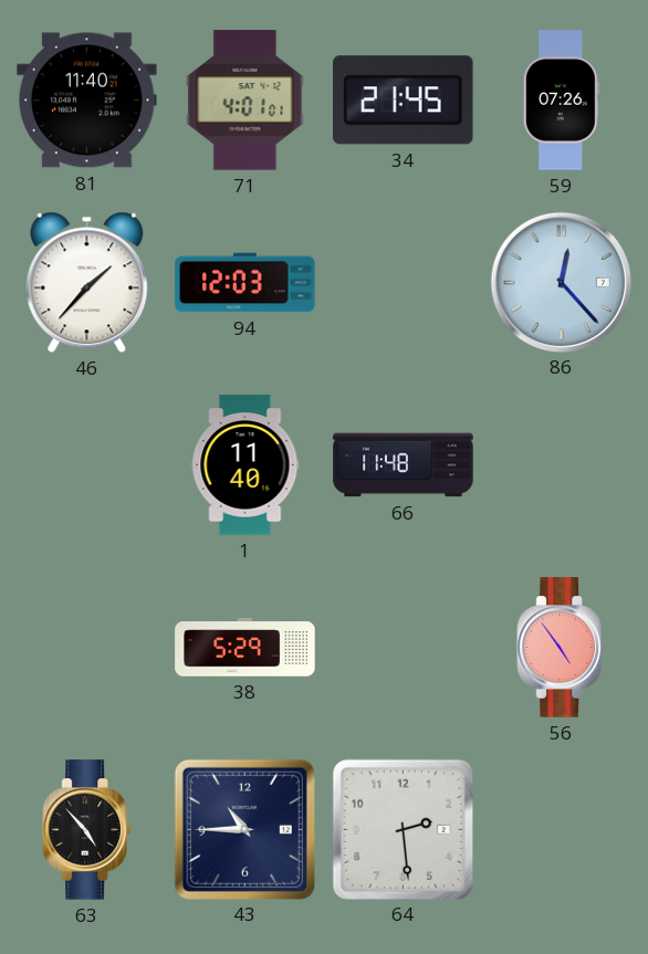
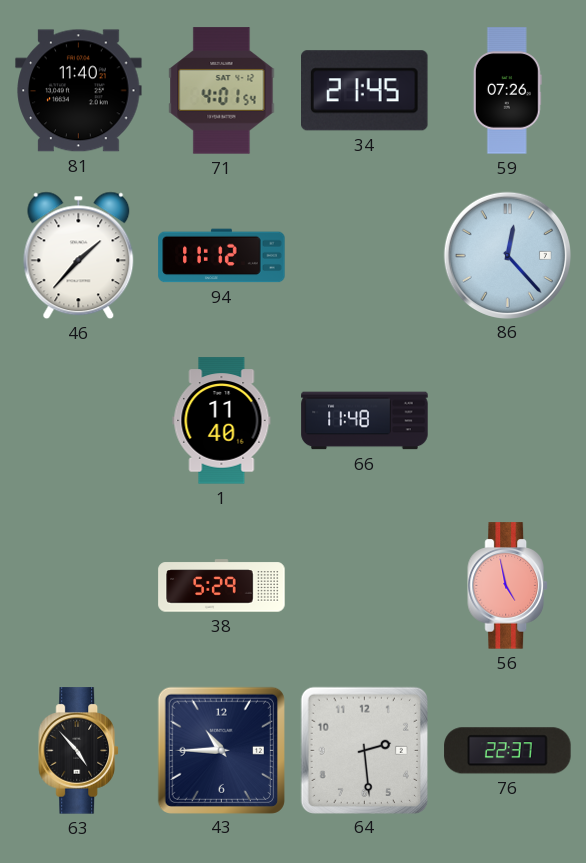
71: 4:01:01 -> 4:01:54
94: 12:03 -> 11:12
56: 4:54 -> 4:58
76: none -> 22:37
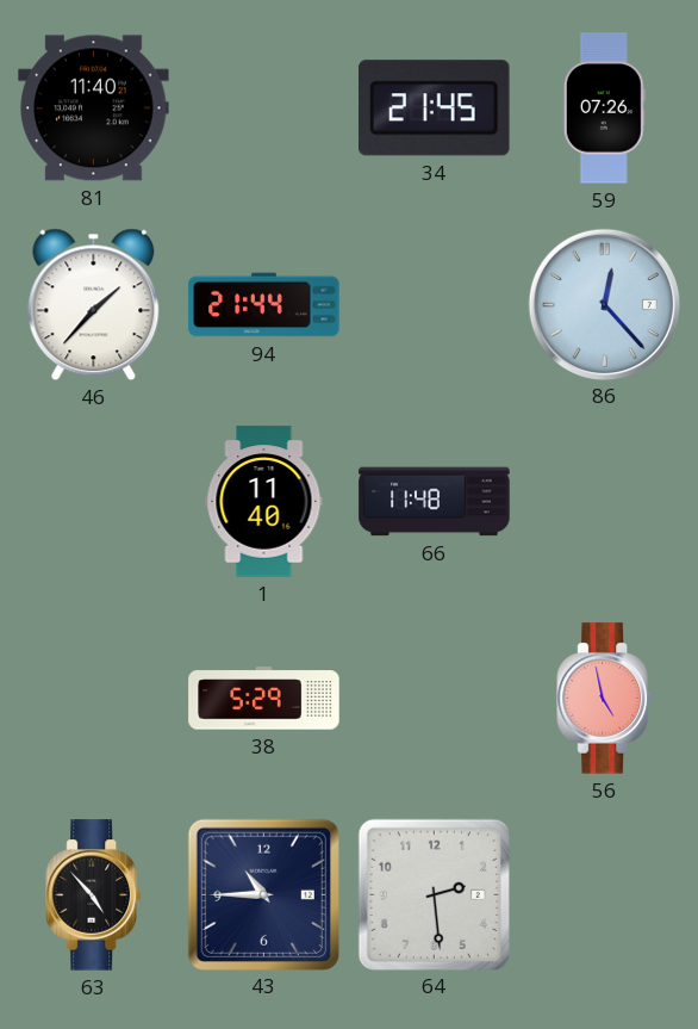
71: 4:01 -> none
94: 11:12 -> 21:44
76: 22:37 -> none
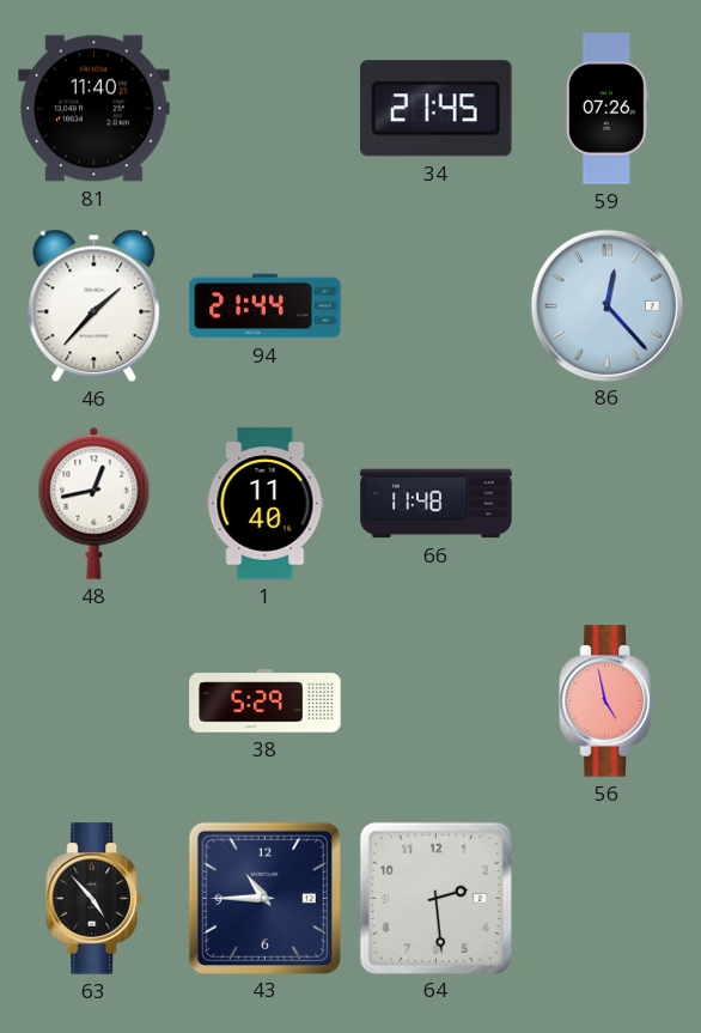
48: none -> 12:43
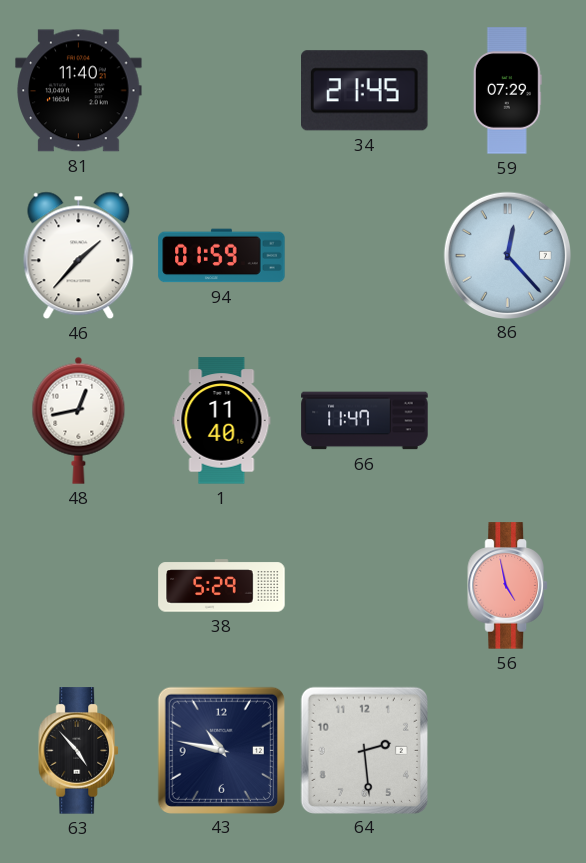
59: 07:26 -> 07:29
94: 21:44 -> 01:59
66: 11:48 -> 11:47
43: 10:45 -> 10:47
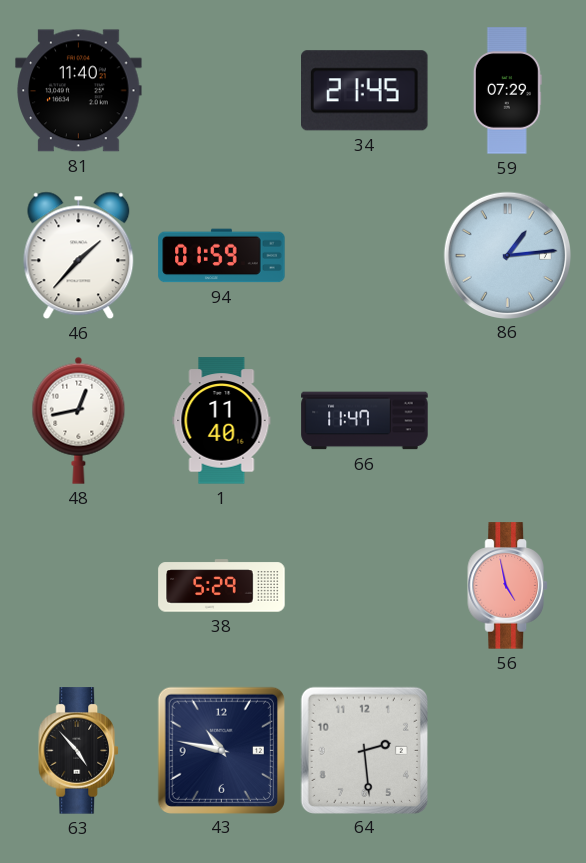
86: 12:23 -> 1:14
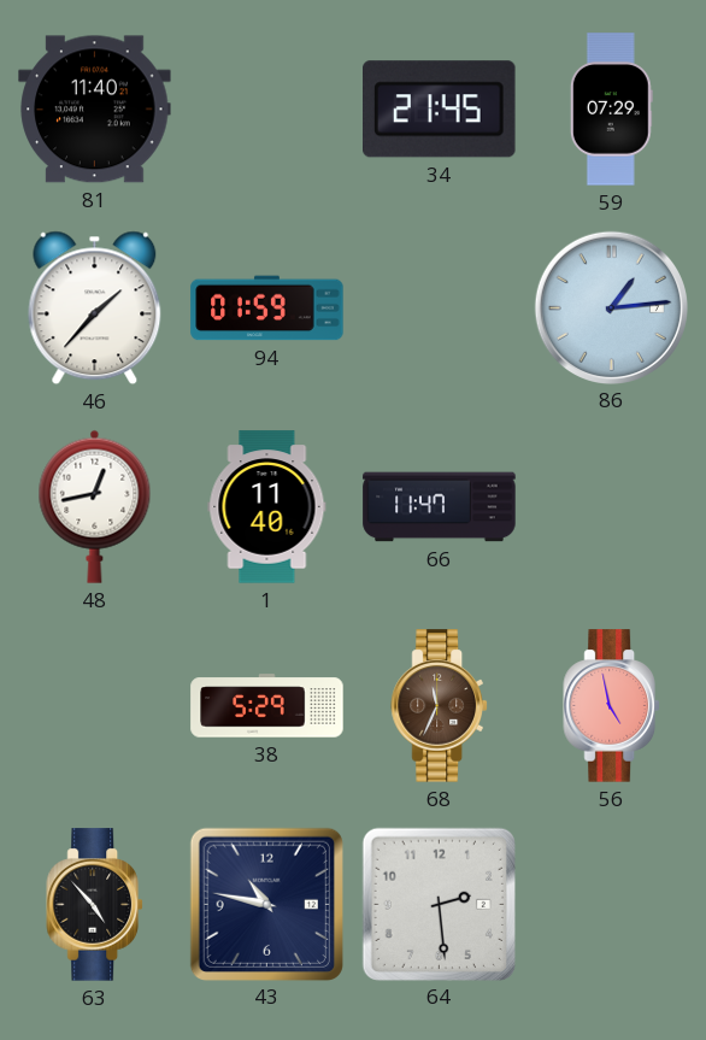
68: none -> 11:34
